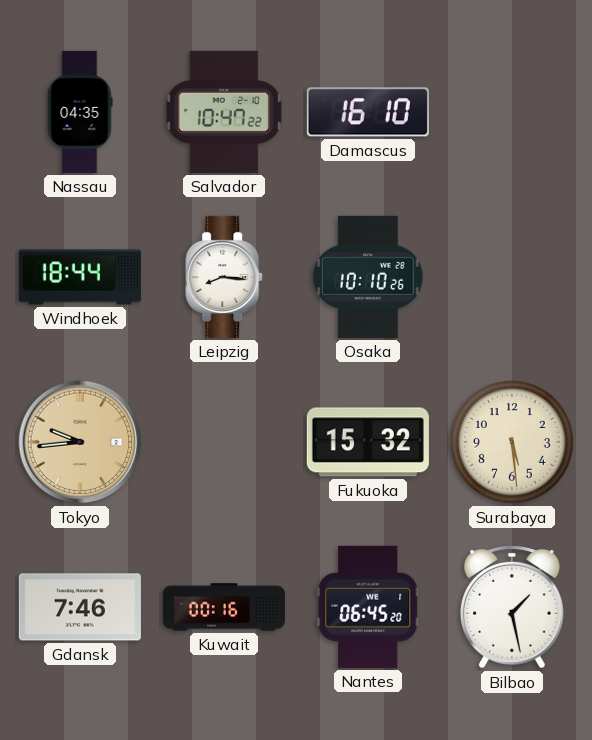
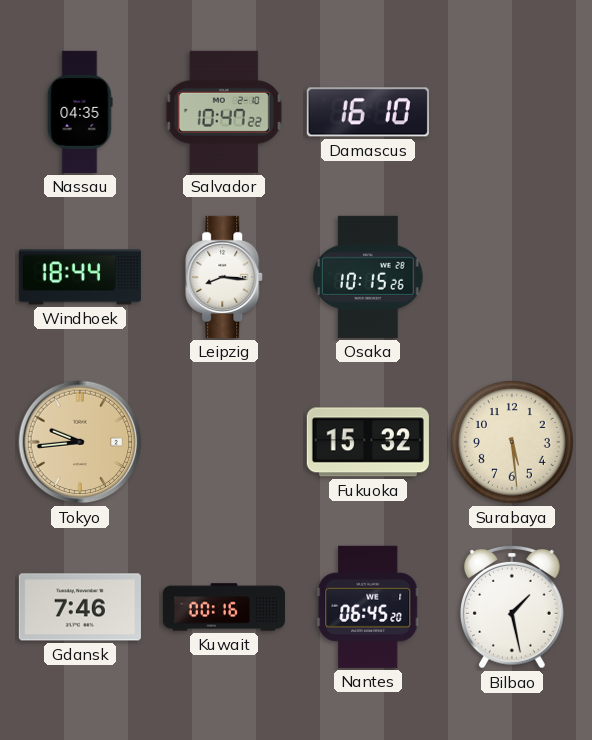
Osaka: 10:10 -> 10:15
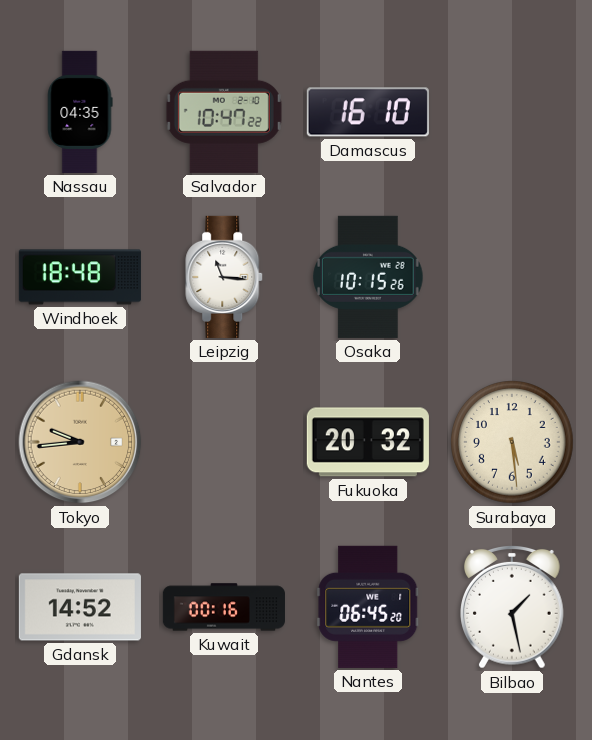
Windhoek: 18:44 -> 18:48
Leipzig: 8:16 -> 11:16
Fukuoka: 15:32 -> 20:32
Gdansk: 7:46 -> 14:52
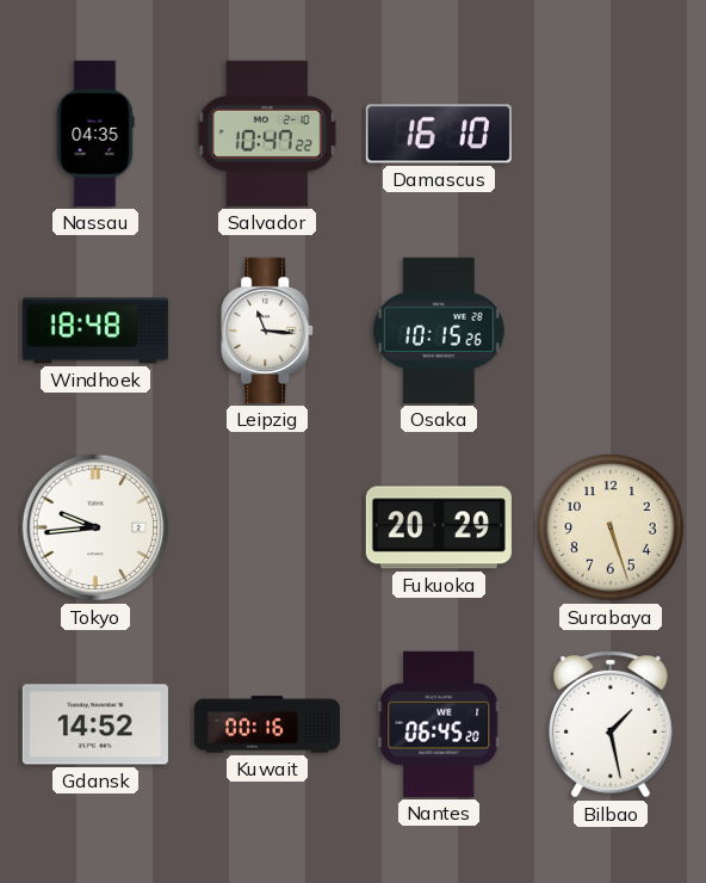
Tokyo dial: champagne -> white
Fukuoka: 20:32 -> 20:29
Surabaya: 5:29 -> 5:27
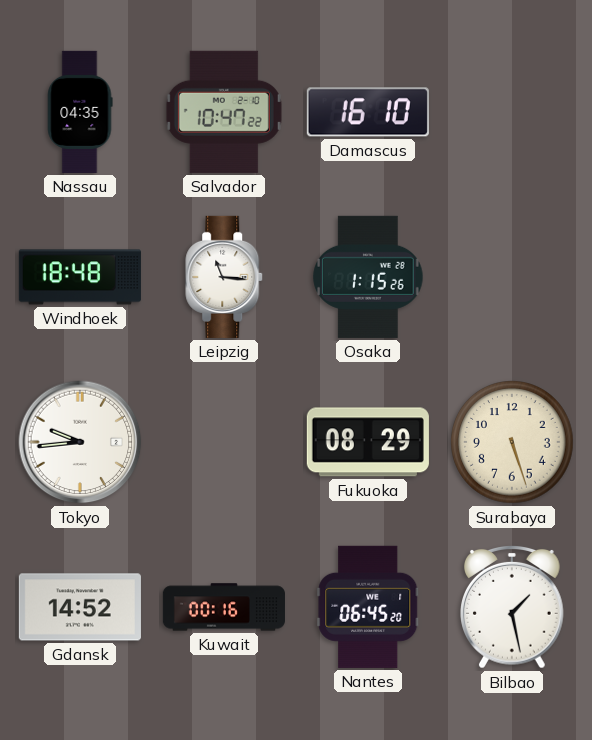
Osaka: 10:15 -> 1:15
Fukuoka: 20:29 -> 08:29
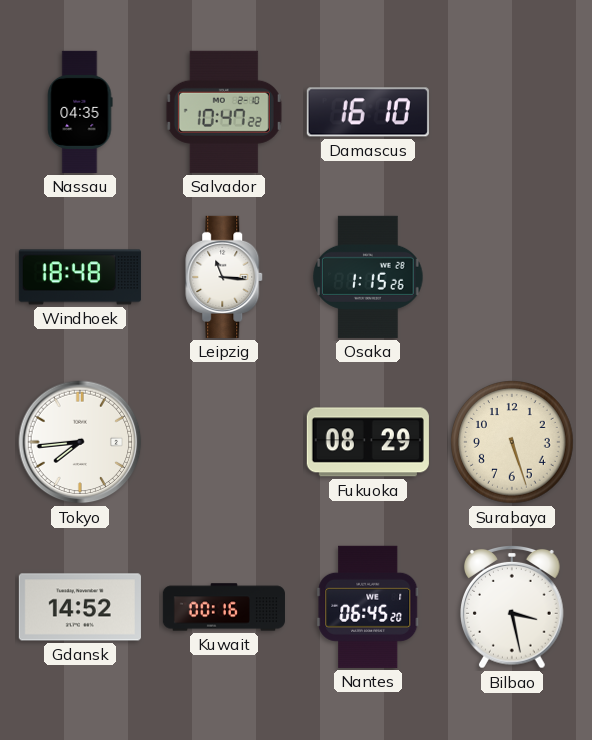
Tokyo: 9:44 -> 7:44
Bilbao: 1:28 -> 3:28
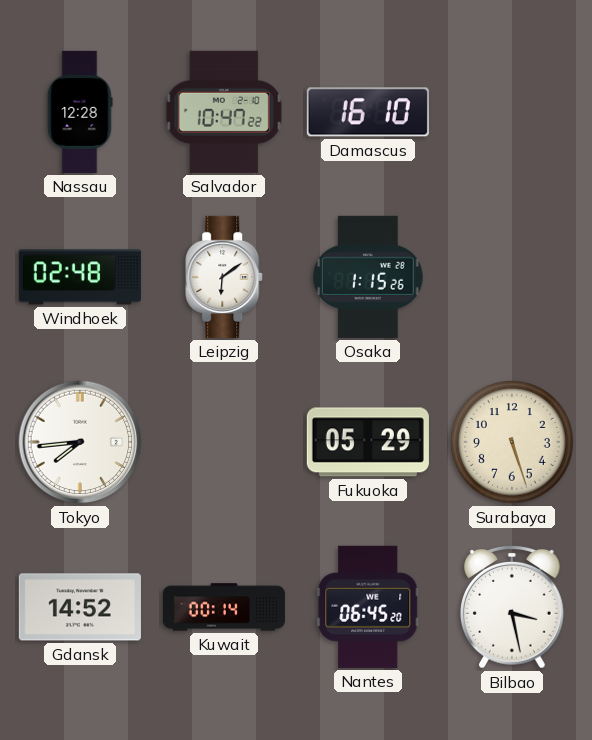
Nassau: 04:35 -> 12:28
Windhoek: 18:48 -> 02:48
Leipzig: 11:16 -> 6:09
Fukuoka: 08:29 -> 05:29
Kuwait: 00:16 -> 00:14
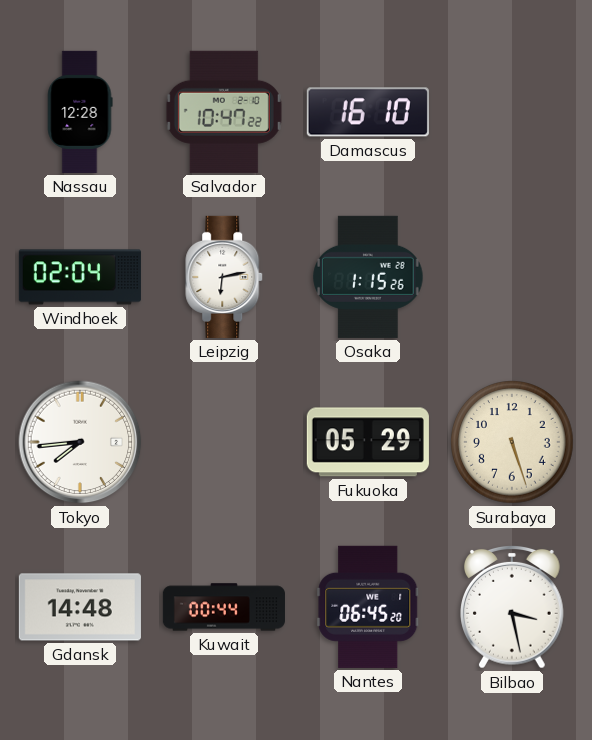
Windhoek: 02:48 -> 02:04
Leipzig: 6:09 -> 6:13
Gdansk: 14:52 -> 14:48
Kuwait: 00:14 -> 00:44
